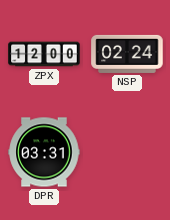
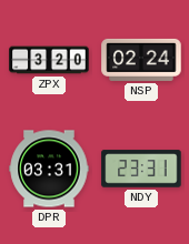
ZPX: 12:00 -> 3:20
NDY: none -> 23:31
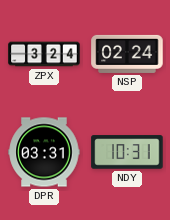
ZPX: 3:20 -> 3:24
NDY: 23:31 -> 10:31
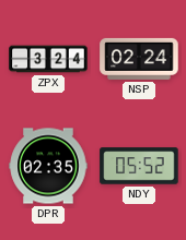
DPR: 03:31 -> 02:35
NDY: 10:31 -> 05:52
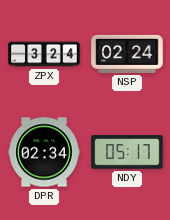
DPR: 02:35 -> 02:34
NDY: 05:52 -> 05:17
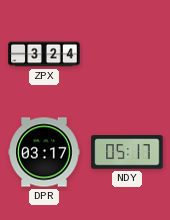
NSP: 02:24 -> none
DPR: 02:34 -> 03:17
